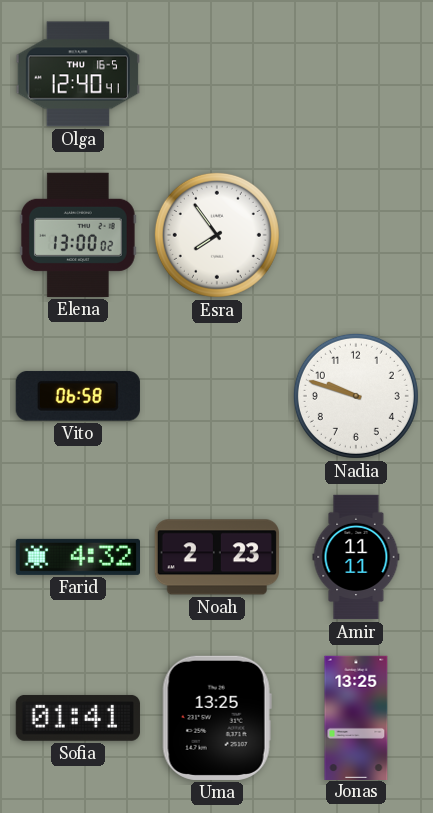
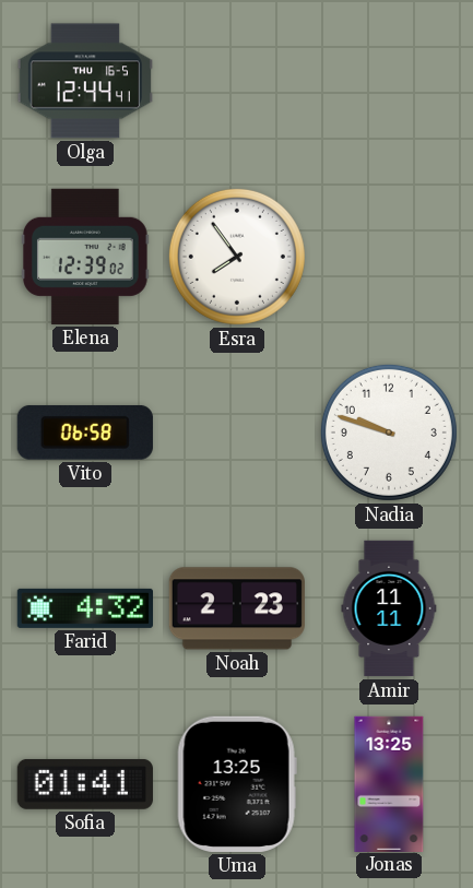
Olga: 12:40 -> 12:44
Elena: 13:00 -> 12:39
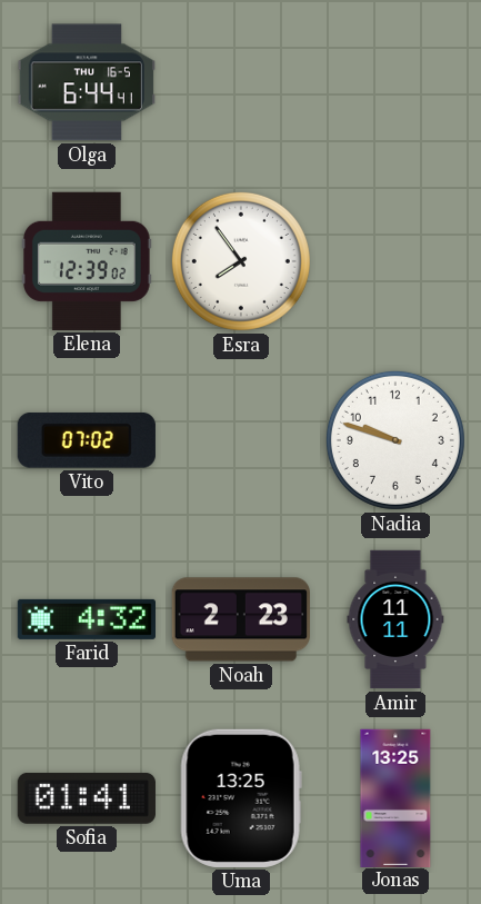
Olga: 12:44 -> 6:44
Vito: 06:58 -> 07:02
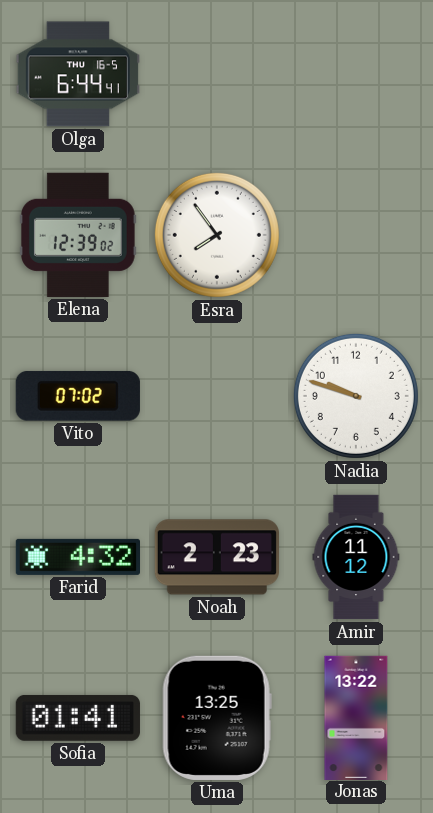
Amir: 11:11 -> 11:12
Jonas: 13:25 -> 13:22
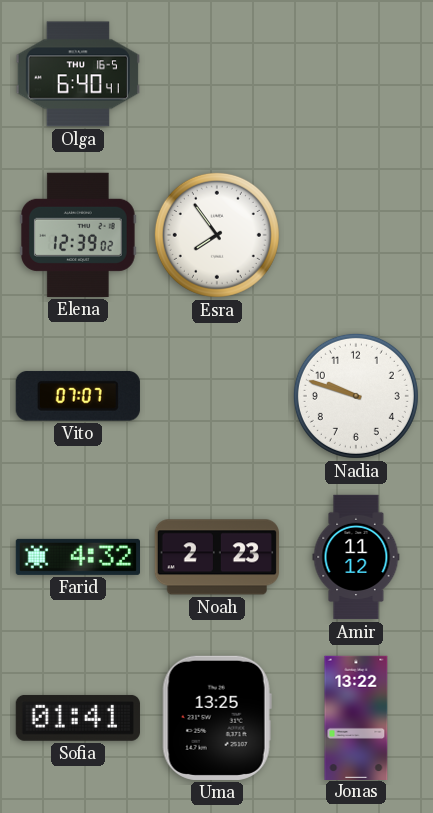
Olga: 6:44 -> 6:40
Vito: 07:02 -> 07:07
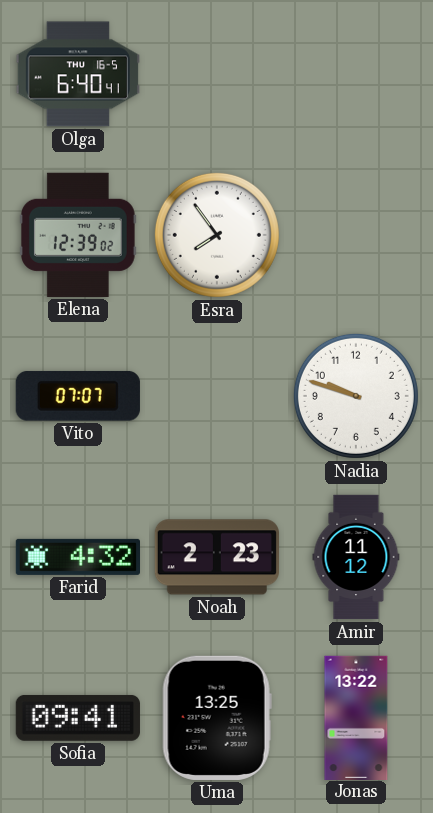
Sofia: 01:41 -> 09:41
